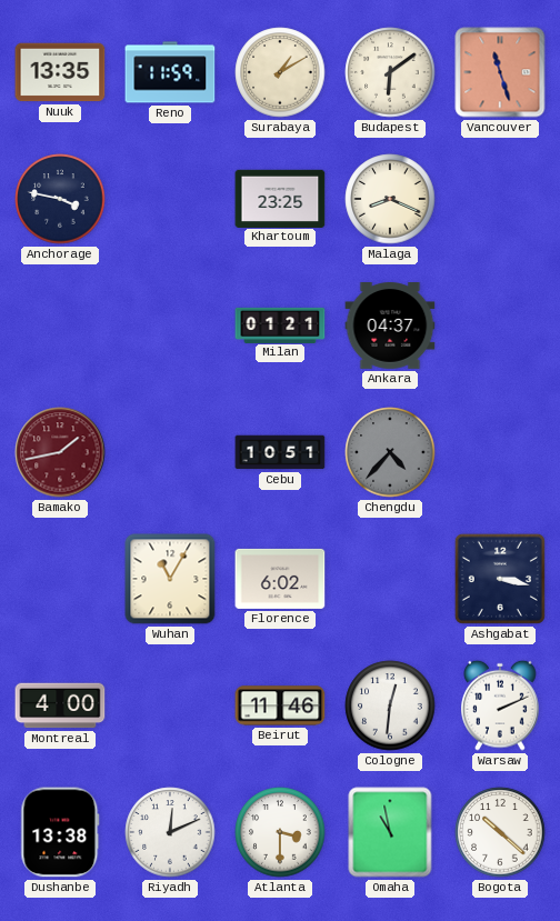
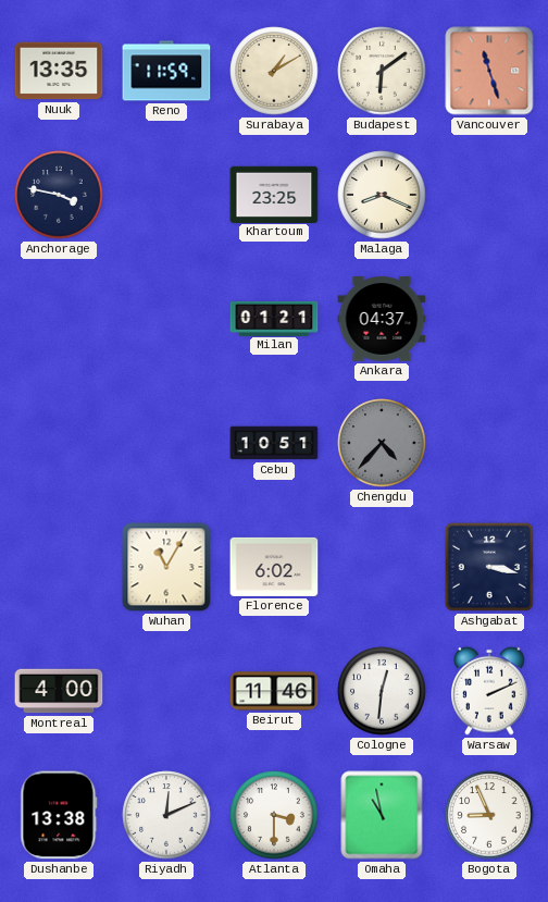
Bamako: 1:43 -> none
Bogota: 10:22 -> 8:56
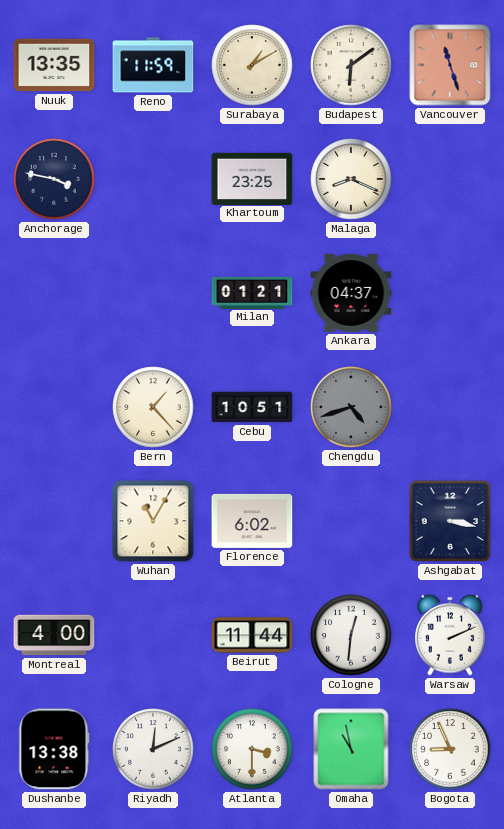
Bern: none -> 1:23
Chengdu: 4:37 -> 4:42
Beirut: 11:46 -> 11:44
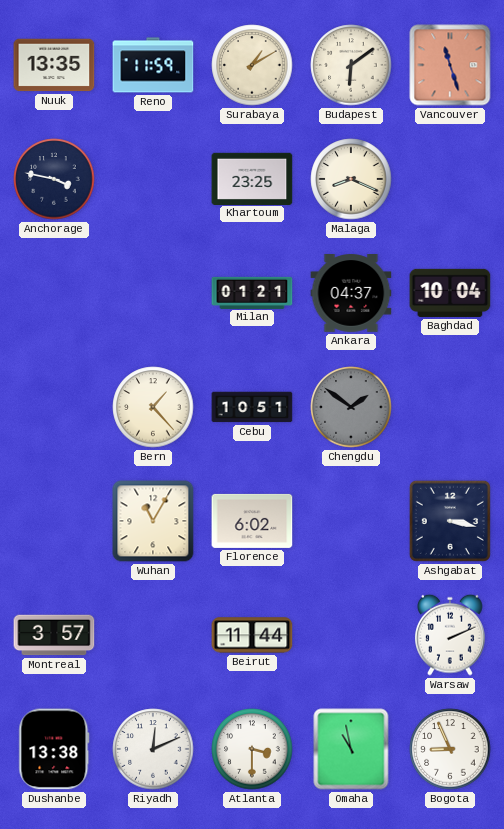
Baghdad: none -> 10:04
Chengdu: 4:42 -> 1:51
Montreal: 4:00 -> 3:57
Cologne: 12:31 -> none
